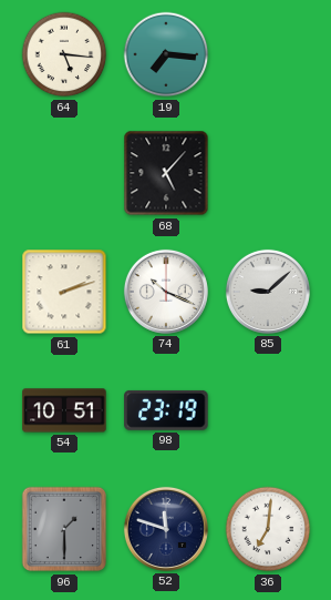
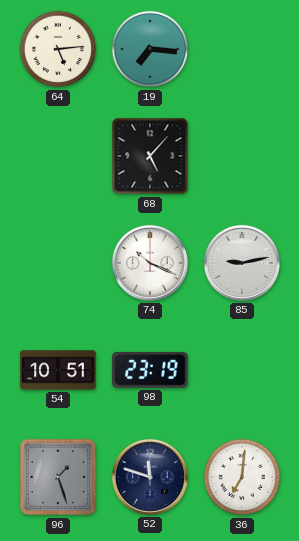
64: 5:16 -> 5:14
61: 2:12 -> none
85: 9:08 -> 9:13
96: 1:30 -> 1:27
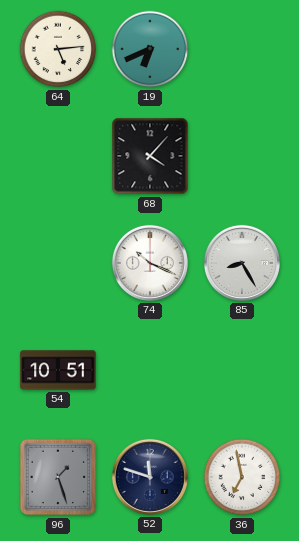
19: 7:16 -> 6:41
68: 5:07 -> 4:07
85: 9:13 -> 8:25
98: 23:19 -> none
36: 7:01 -> 6:58
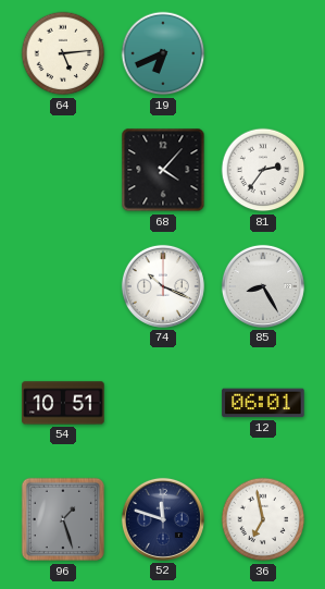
81: none -> 2:36
12: none -> 06:01
